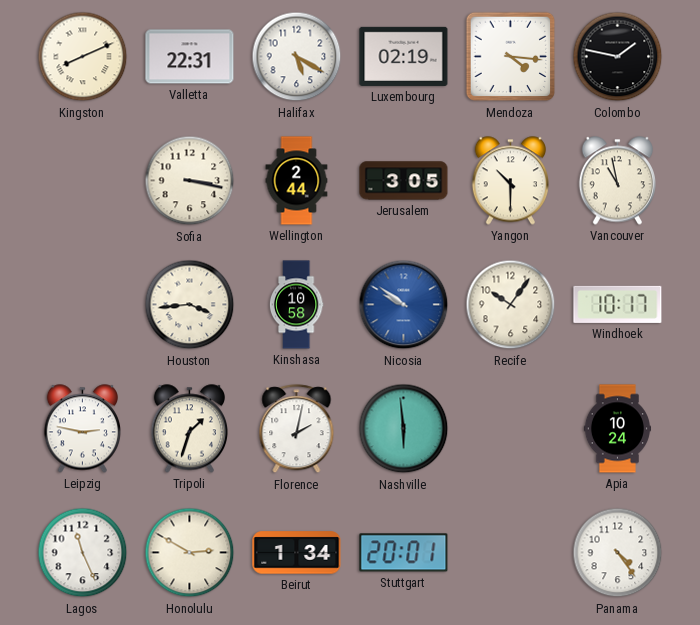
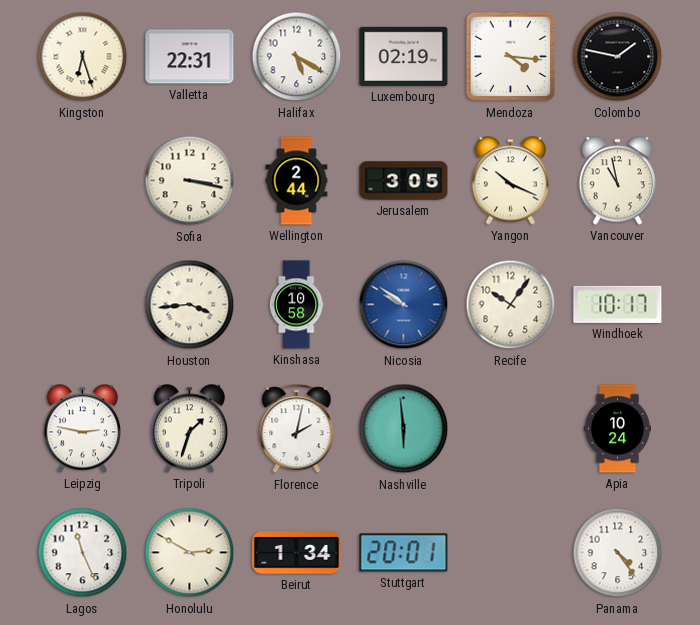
Kingston: 8:11 -> 6:27
Yangon: 10:30 -> 10:19
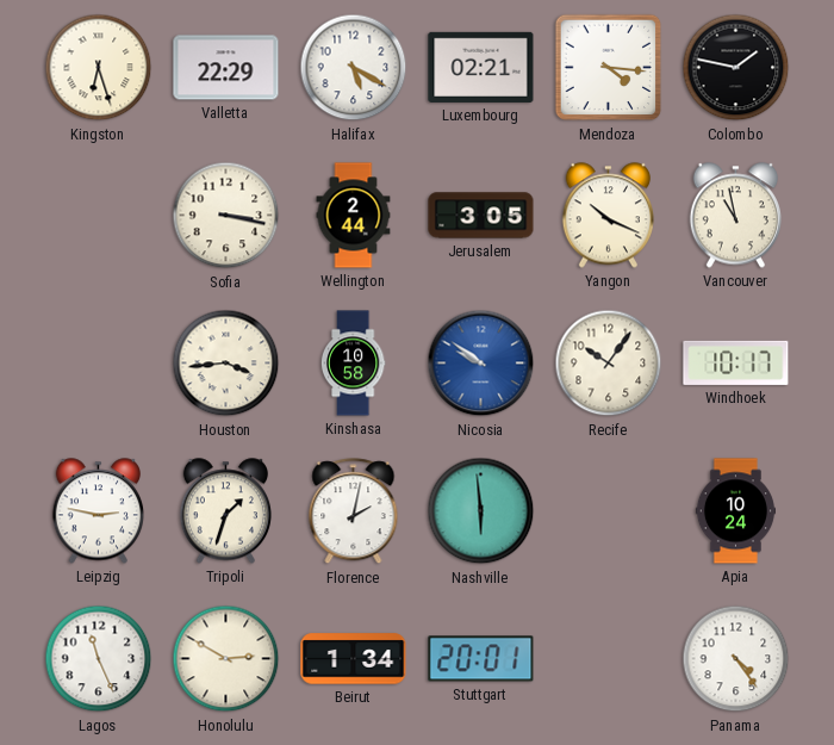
Valletta: 22:31 -> 22:29
Luxembourg: 02:19 -> 02:21
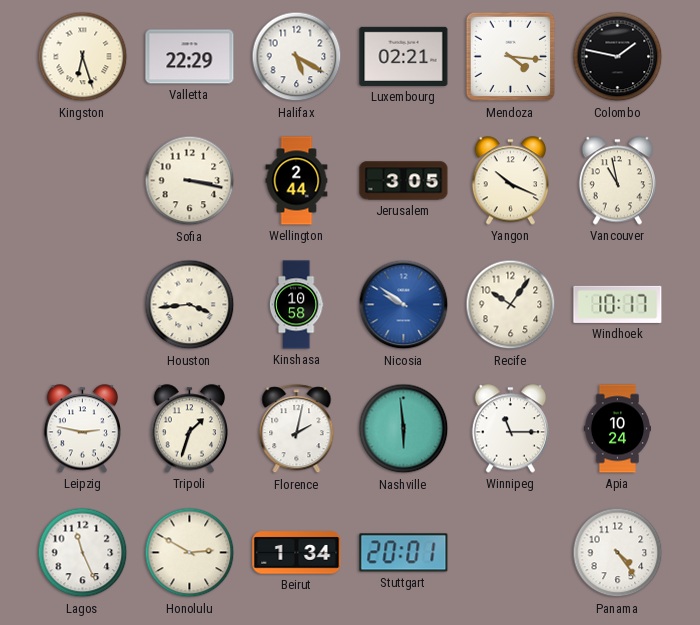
Winnipeg: none -> 11:15
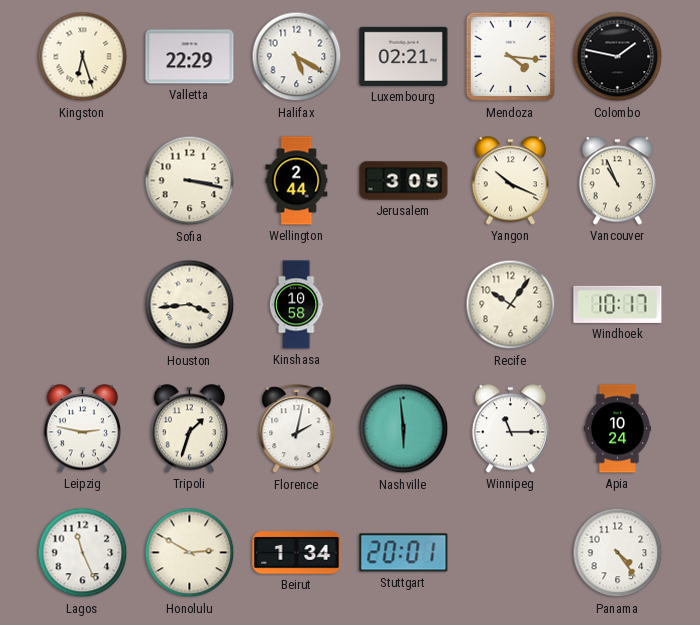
Vancouver: 10:58 -> 10:56
Nicosia: 9:51 -> none
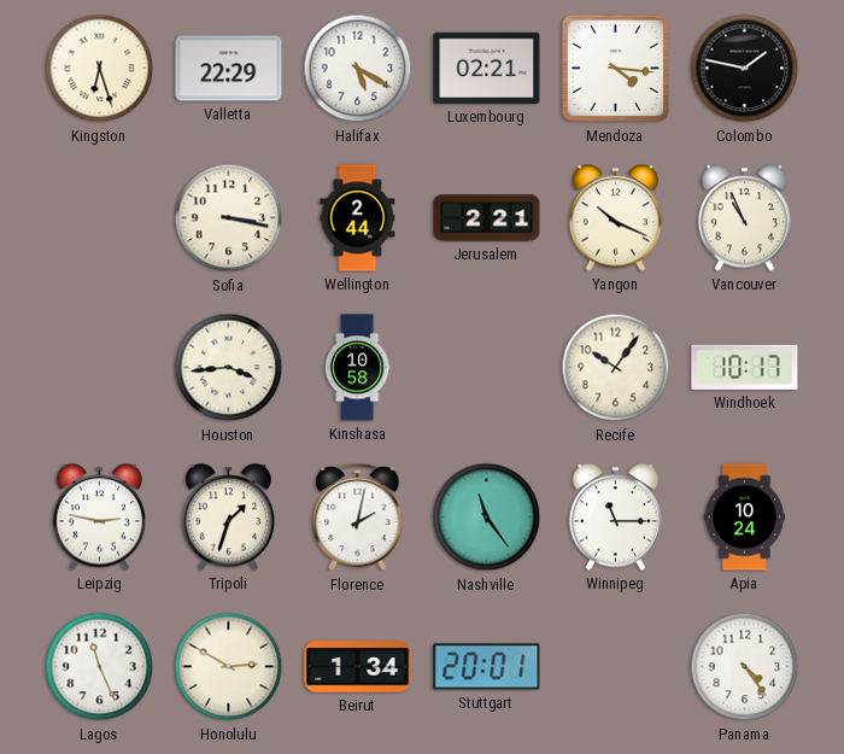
Jerusalem: 3:05 -> 2:21
Nashville: 5:59 -> 11:24
